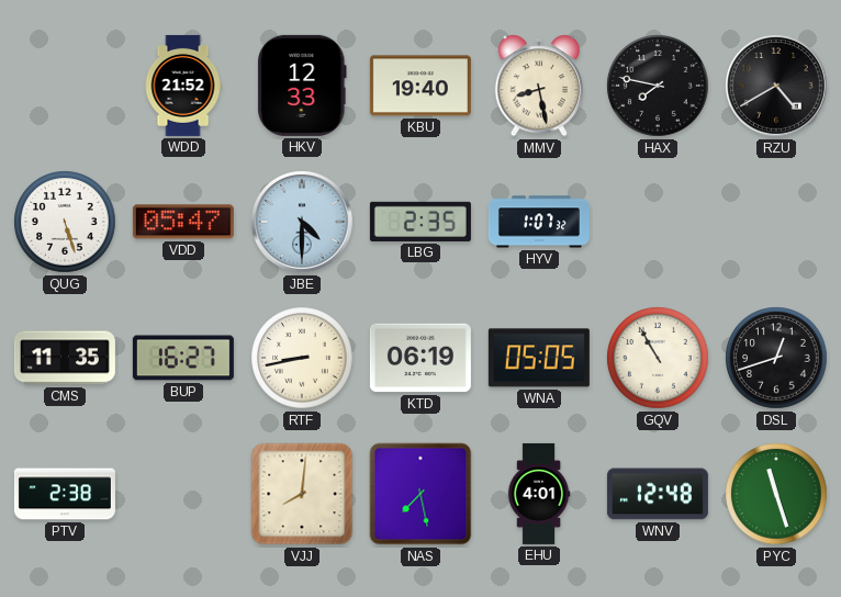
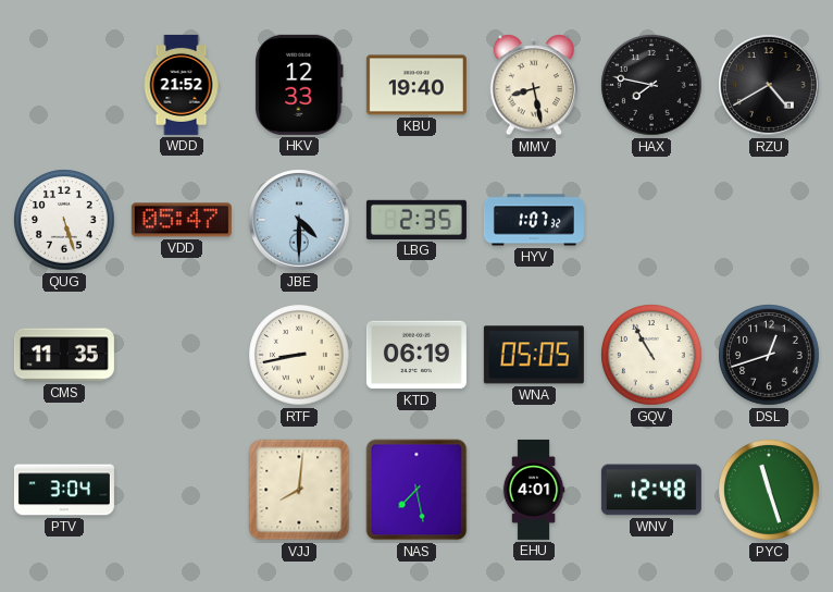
BUP: 16:27 -> none
PTV: 2:38 -> 3:04
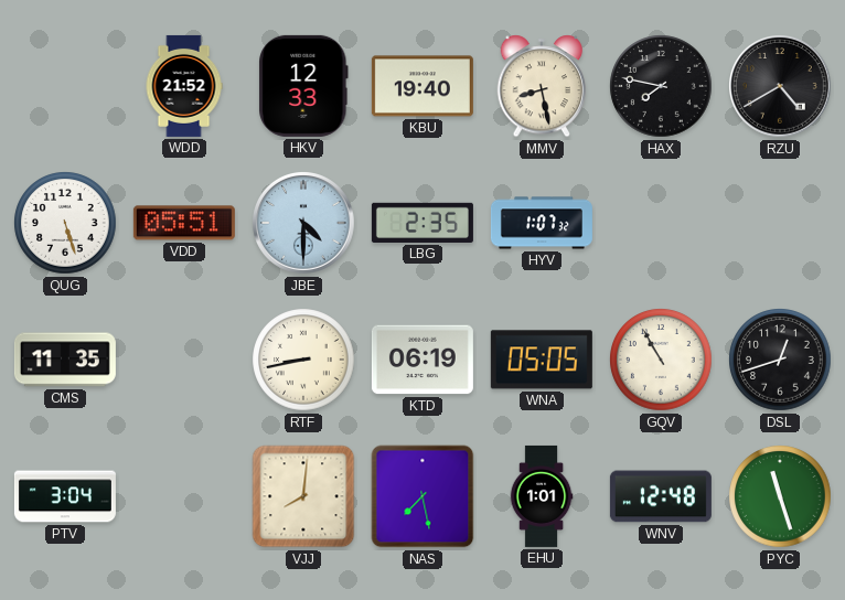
VDD: 05:47 -> 05:51
EHU: 4:01 -> 1:01
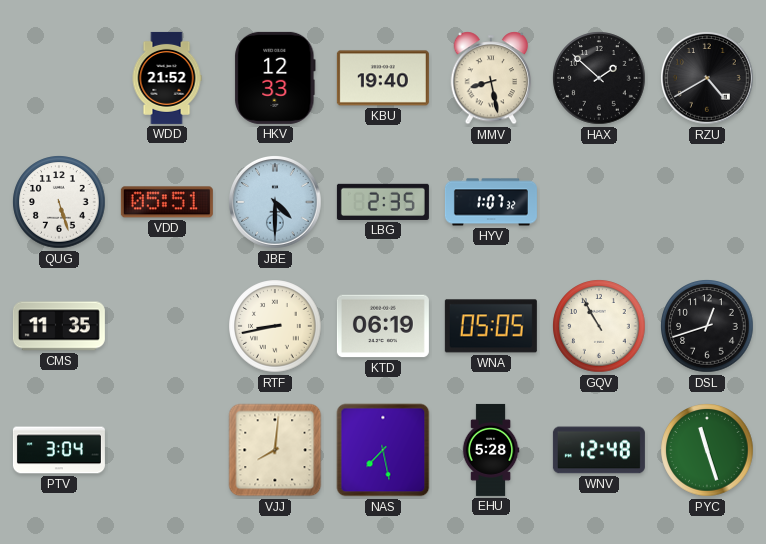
HAX: 7:47 -> 1:52
EHU: 1:01 -> 5:28
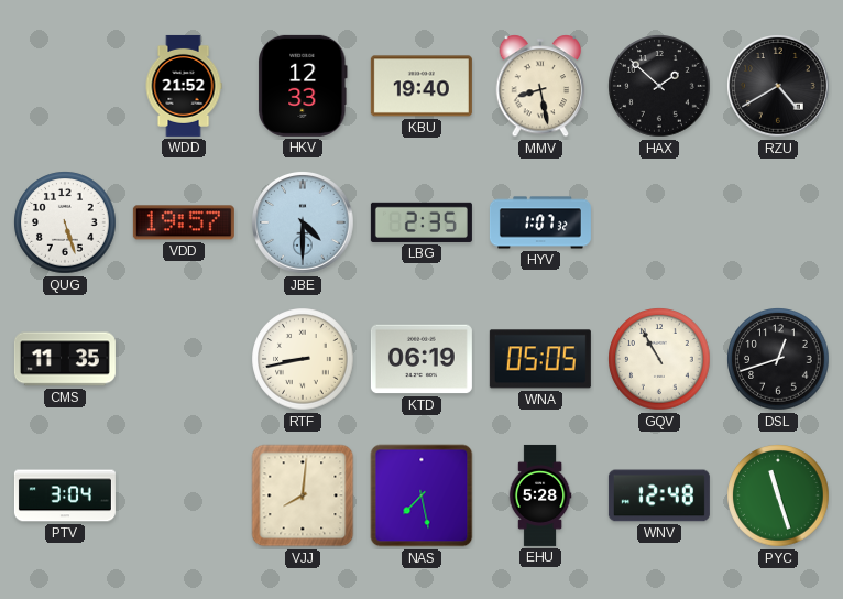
VDD: 05:51 -> 19:57
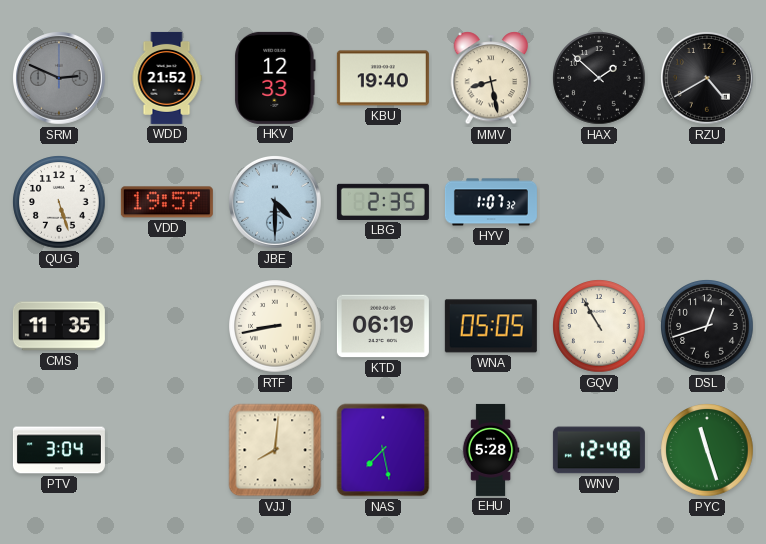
SRM: none -> 2:49
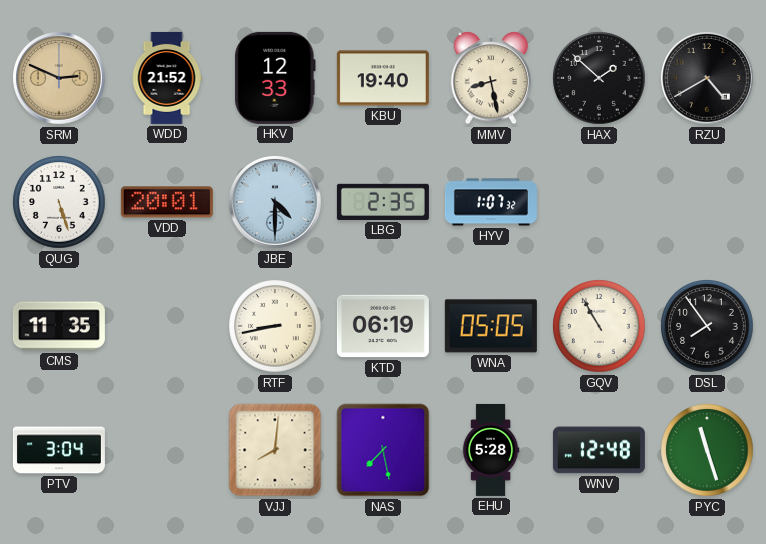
SRM dial: grey -> champagne
VDD: 19:57 -> 20:01
DSL: 12:42 -> 7:54
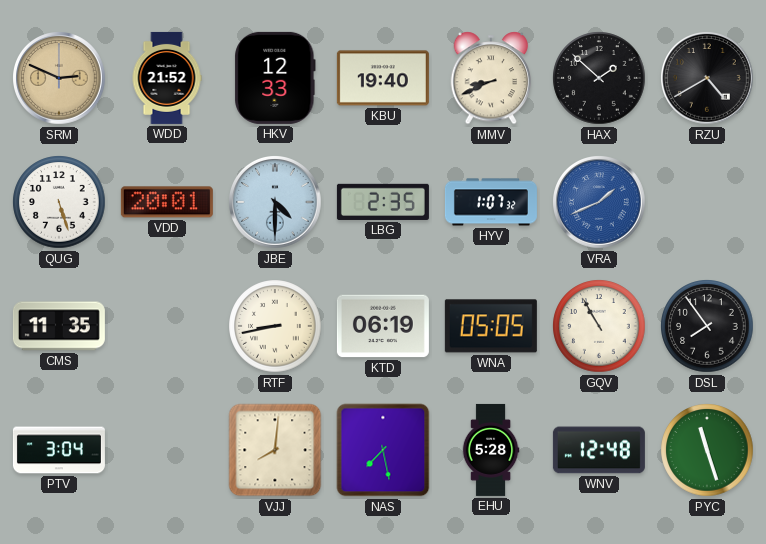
MMV: 8:28 -> 8:41
VRA: none -> 1:41
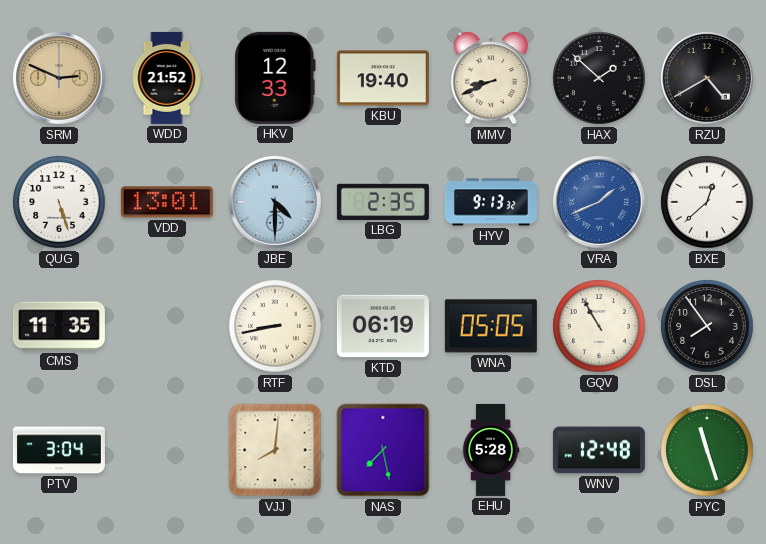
VDD: 20:01 -> 13:01
HYV: 1:07 -> 9:13
BXE: none -> 12:38
